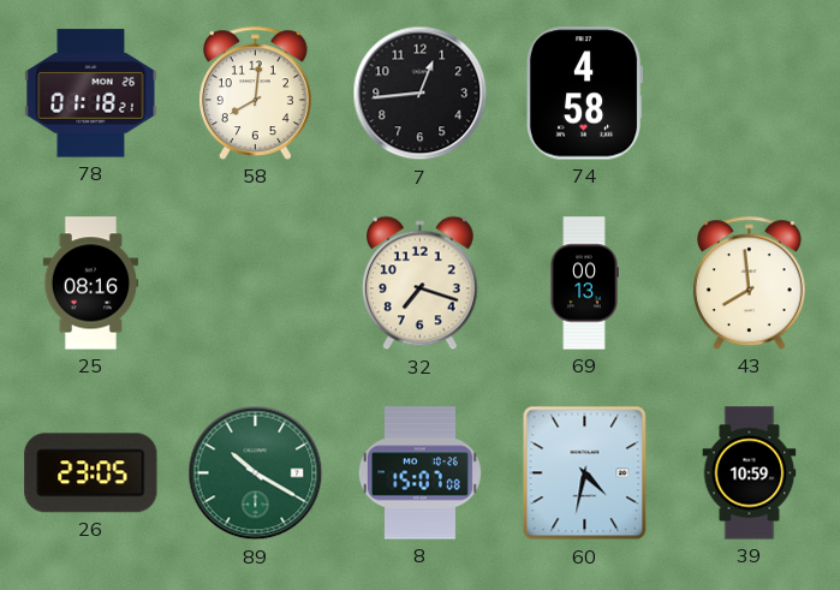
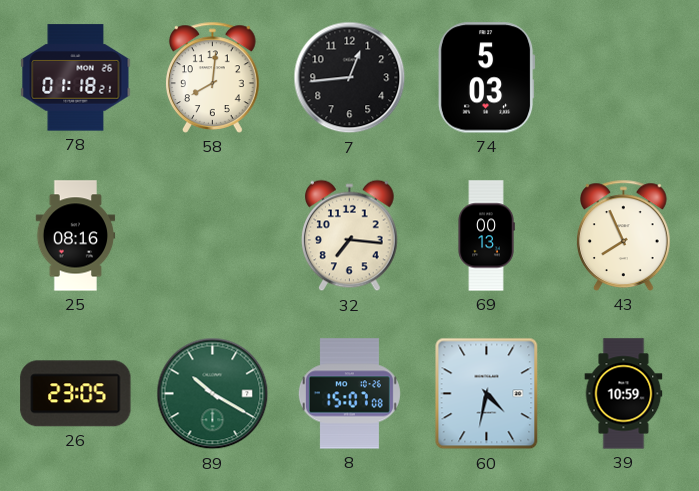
74: 4:58 -> 5:03
32: 7:18 -> 7:16
43: 7:59 -> 7:56
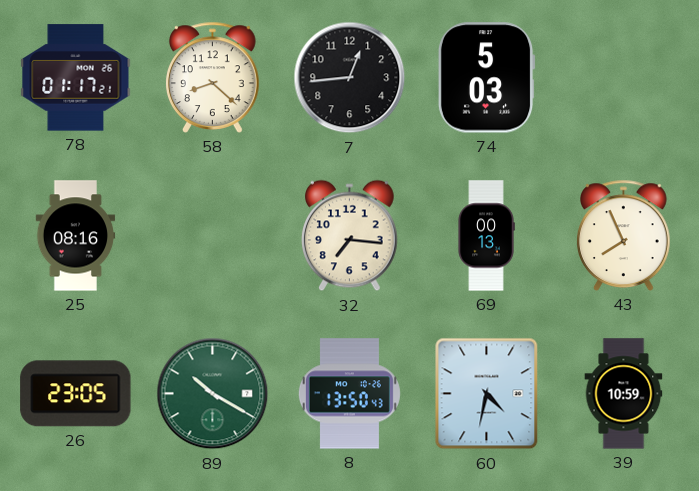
78: 01:18 -> 01:17
58: 8:01 -> 8:22
8: 15:07 -> 13:50
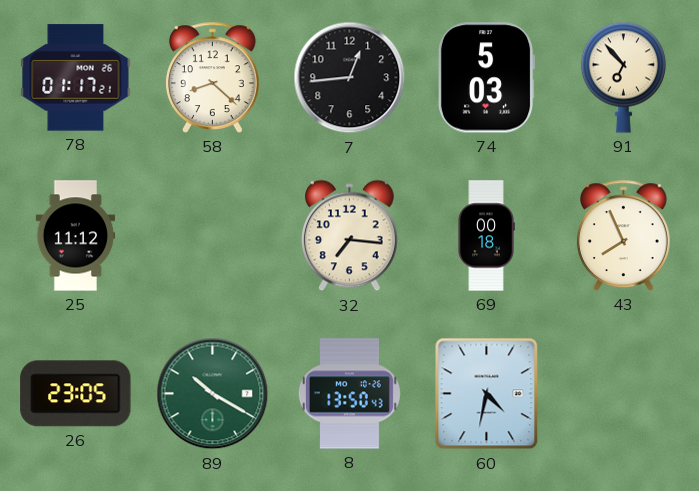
91: none -> 6:53
25: 08:16 -> 11:12
69: 00:13 -> 00:18
39: 10:59 -> none
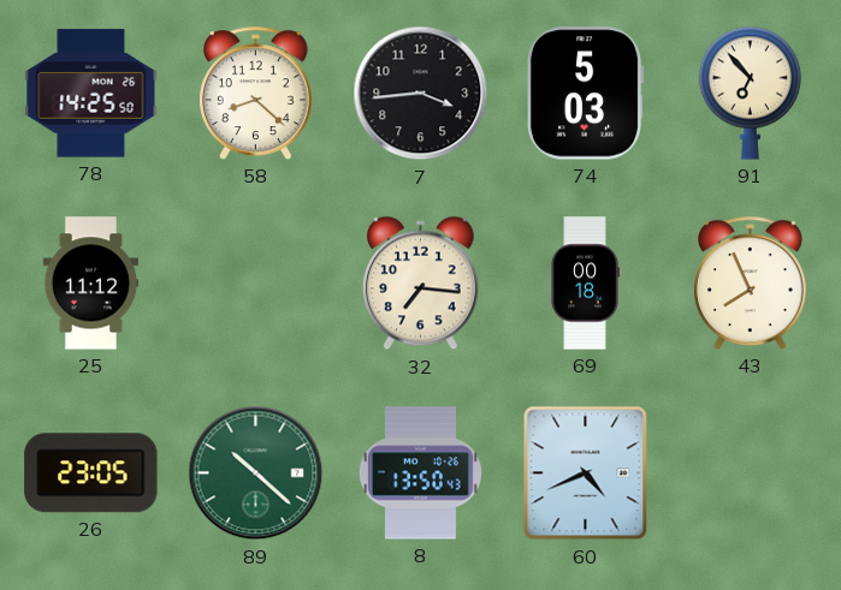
78: 01:17 -> 14:25
7: 12:44 -> 3:44
89: 10:20 -> 10:22
60: 4:32 -> 4:41
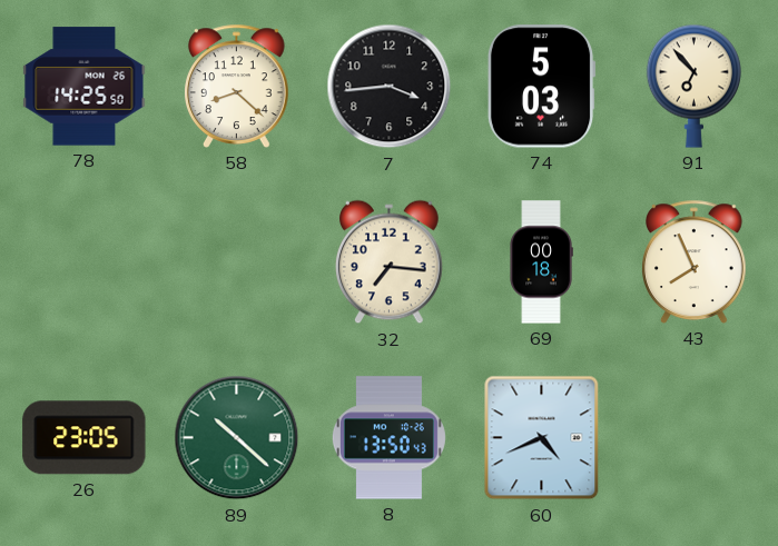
25: 11:12 -> none
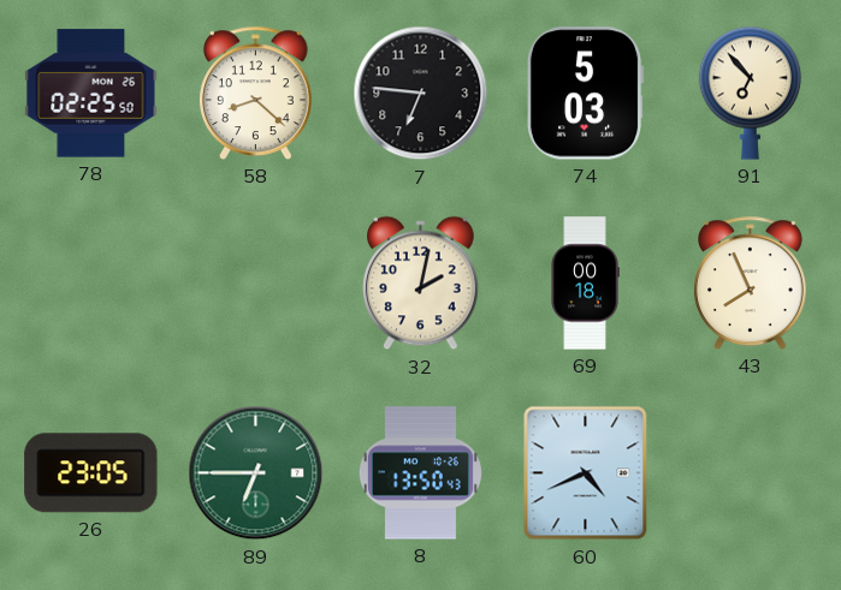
78: 14:25 -> 02:25
7: 3:44 -> 6:46
32: 7:16 -> 2:02
89: 10:22 -> 6:45
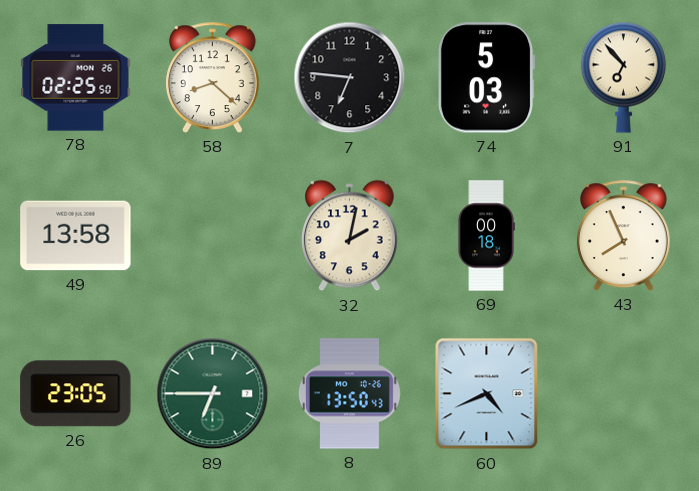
49: none -> 13:58
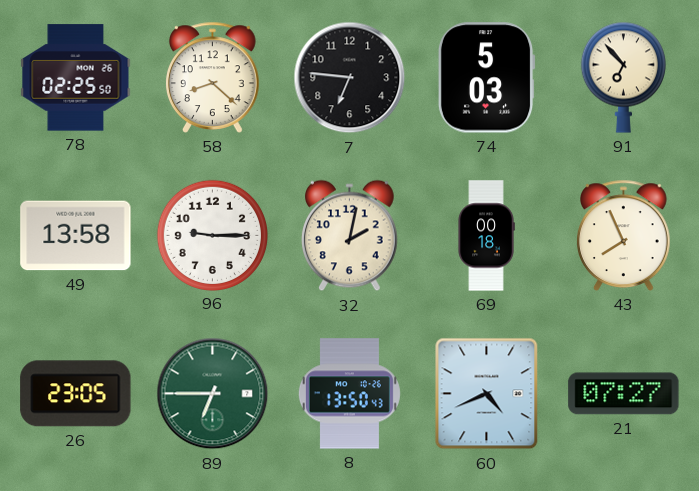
96: none -> 9:15
21: none -> 07:27
